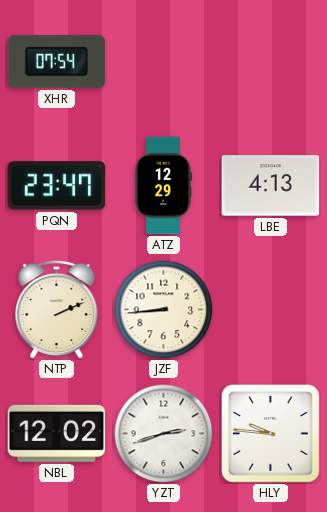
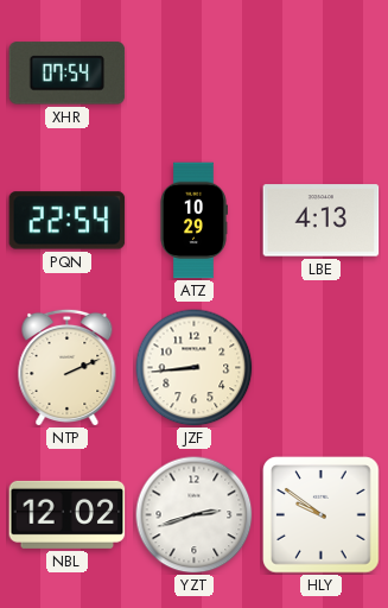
PQN: 23:47 -> 22:54
ATZ: 12:29 -> 10:29
HLY: 9:46 -> 9:51
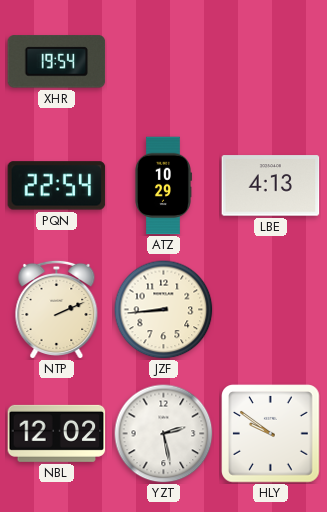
XHR: 07:54 -> 19:54
YZT: 2:42 -> 2:28
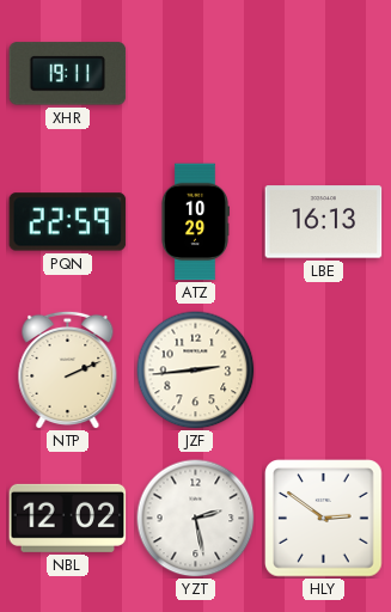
XHR: 19:54 -> 19:11
PQN: 22:54 -> 22:59
LBE: 4:13 -> 16:13
JZF: 8:44 -> 2:44
HLY: 9:51 -> 2:51
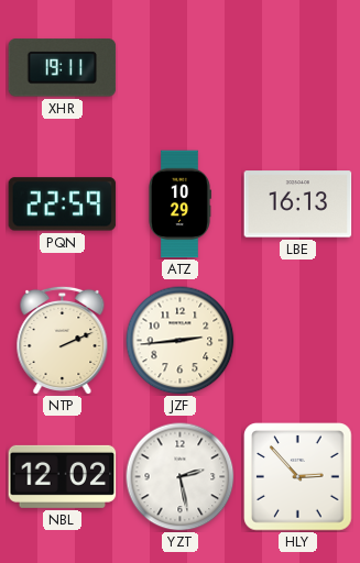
HLY: 2:51 -> 2:53
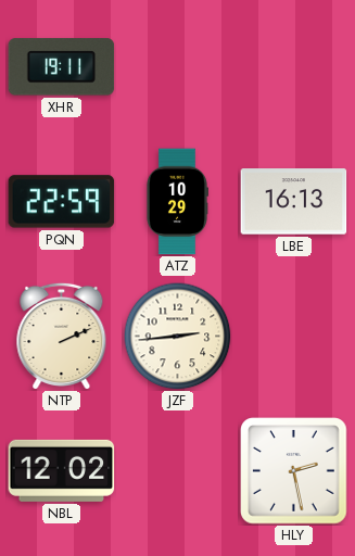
YZT: 2:28 -> none
HLY: 2:53 -> 2:28
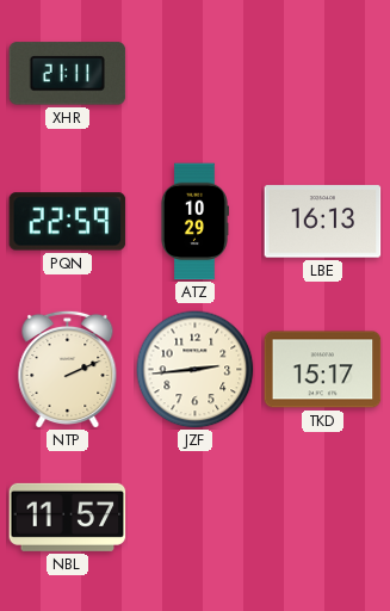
XHR: 19:11 -> 21:11
TKD: none -> 15:17
NBL: 12:02 -> 11:57
HLY: 2:28 -> none
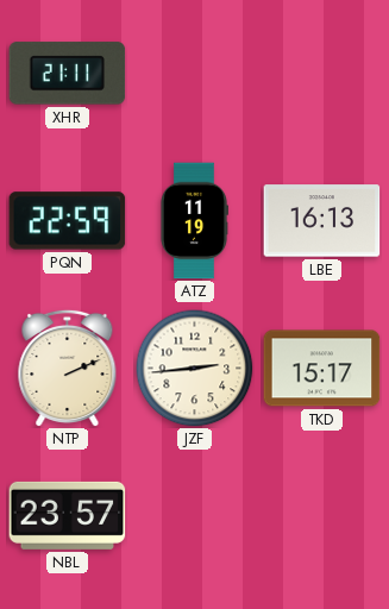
ATZ: 10:29 -> 11:19
NBL: 11:57 -> 23:57
